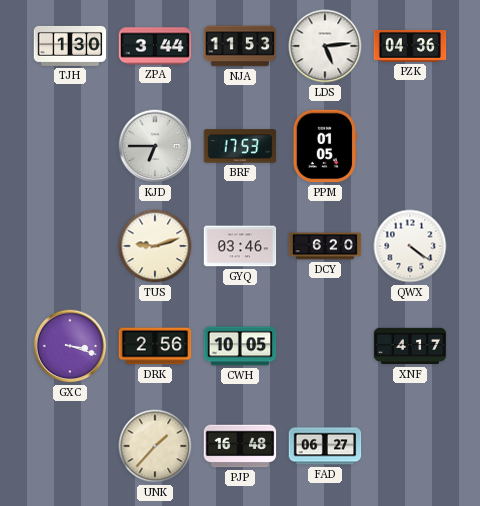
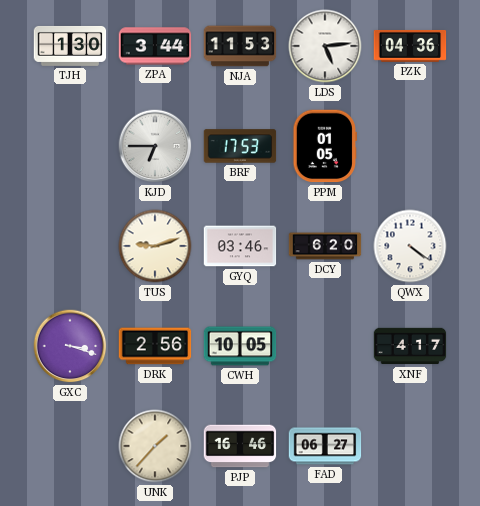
PJP: 16:48 -> 16:46
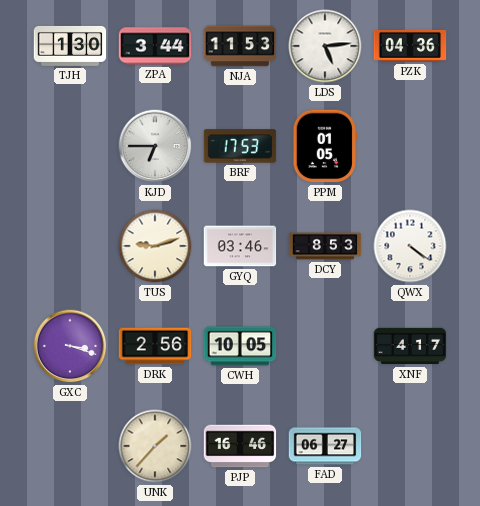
DCY: 6:20 -> 8:53
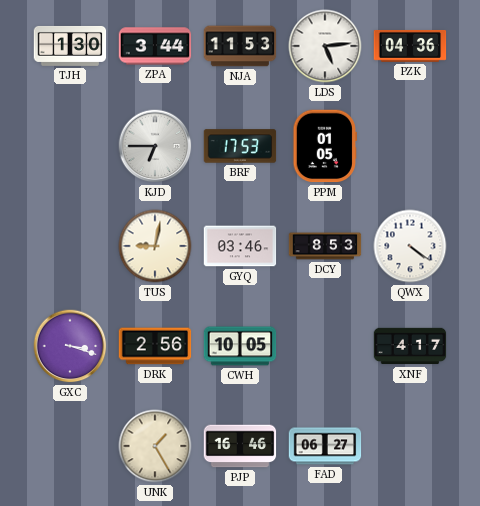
TUS: 9:12 -> 9:02
UNK: 1:37 -> 1:25
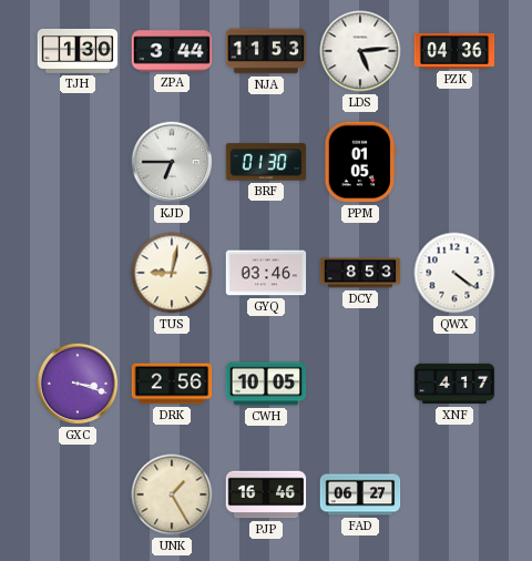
BRF: 17:53 -> 01:30
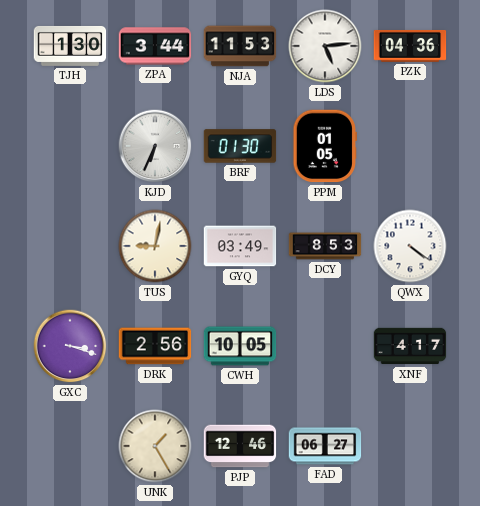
KJD: 6:45 -> 6:34
GYQ: 03:46 -> 03:49
PJP: 16:46 -> 12:46
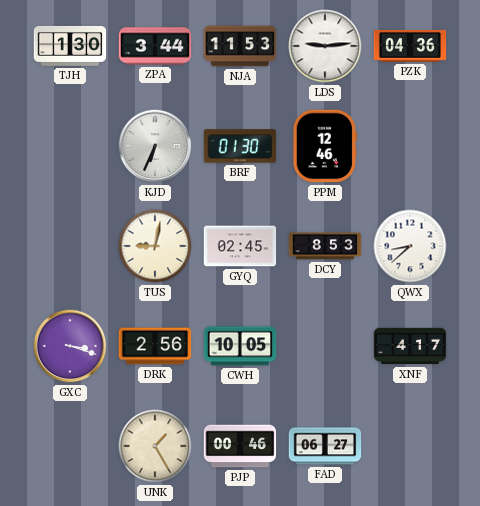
LDS: 5:14 -> 9:14
PPM: 01:05 -> 12:46
GYQ: 03:49 -> 02:45
QWX: 4:21 -> 8:38
PJP: 12:46 -> 00:46
